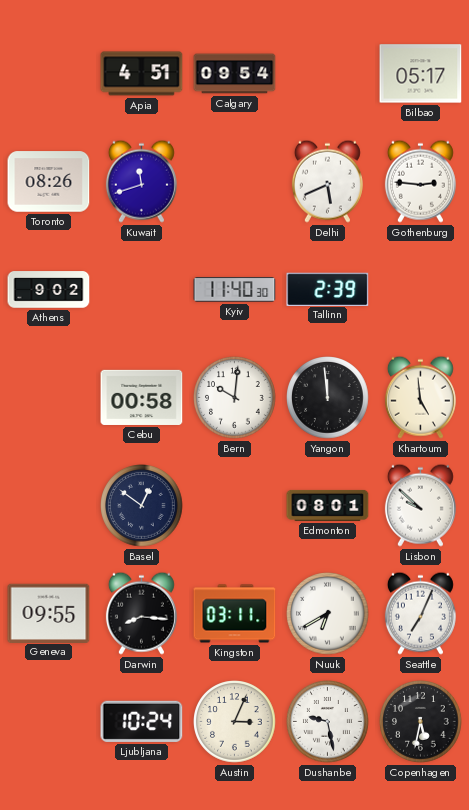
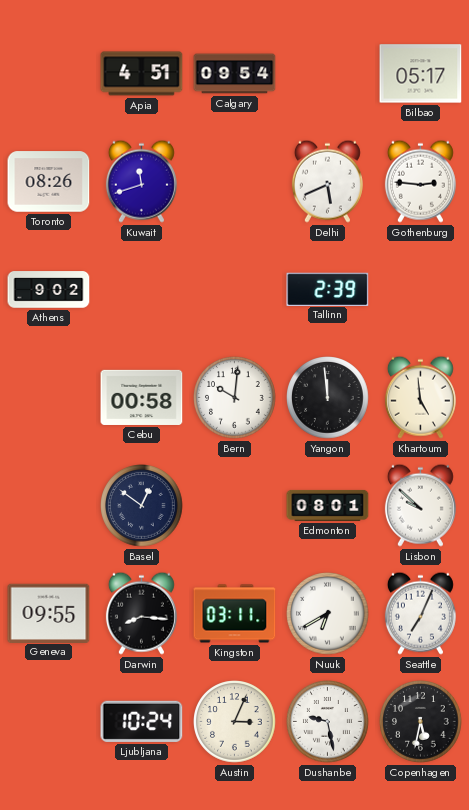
Kyiv: 11:40 -> none
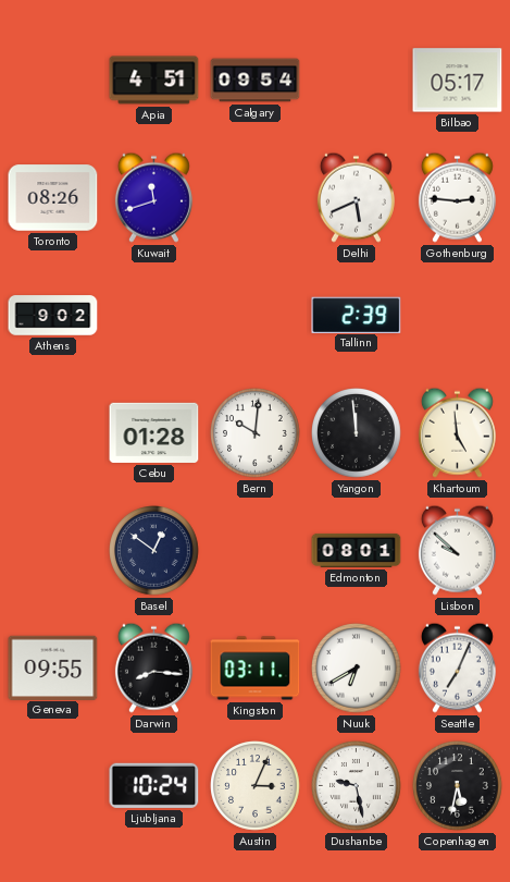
Cebu: 00:58 -> 01:28
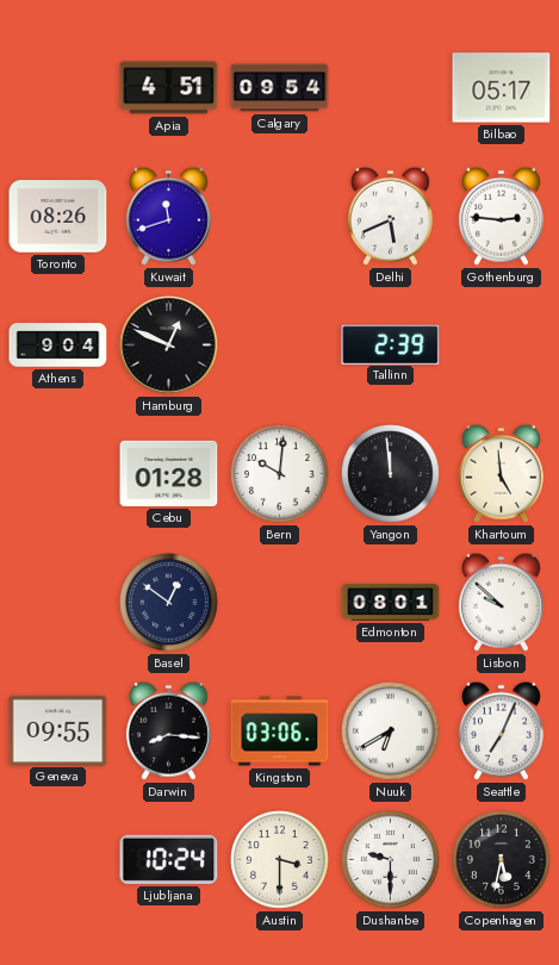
Athens: 9:02 -> 9:04
Hamburg: none -> 12:49
Kingston: 03:11 -> 03:06
Austin: 3:04 -> 3:30
Dushanbe: 9:28 -> 9:30
